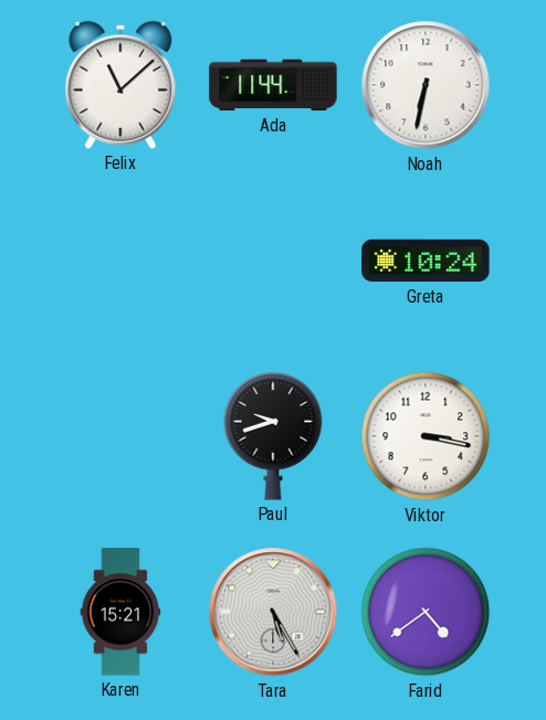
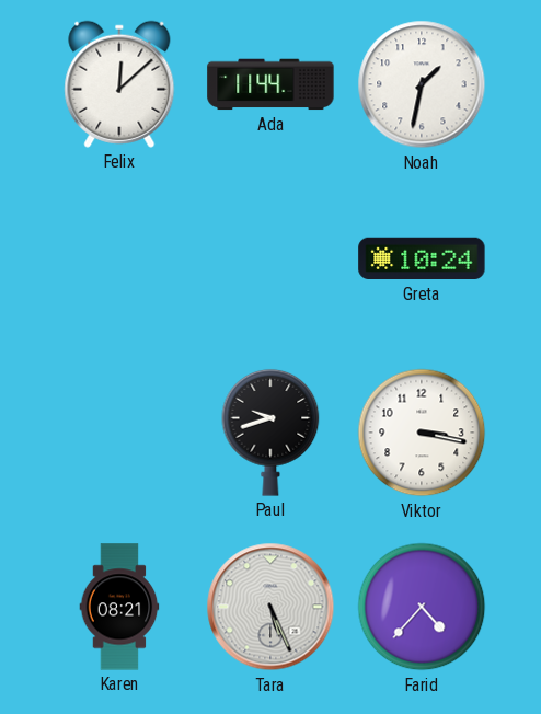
Felix: 11:08 -> 12:08
Noah: 6:32 -> 1:32
Karen: 15:21 -> 08:21
Tara: 5:25 -> 5:26
Farid: 4:39 -> 4:37
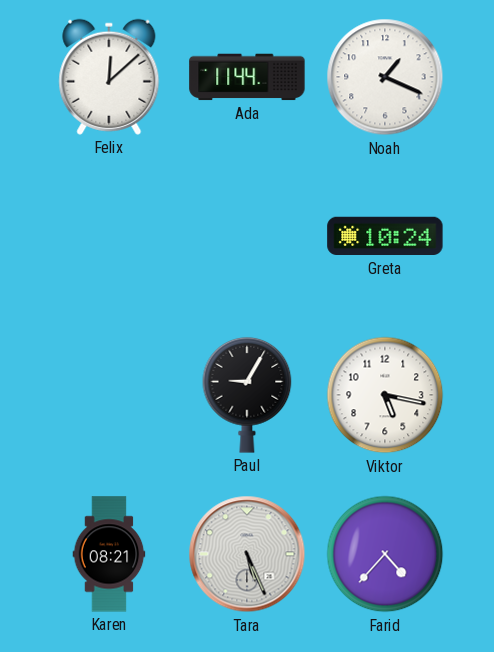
Noah: 1:32 -> 1:19
Paul: 9:42 -> 9:05
Viktor: 3:17 -> 5:17
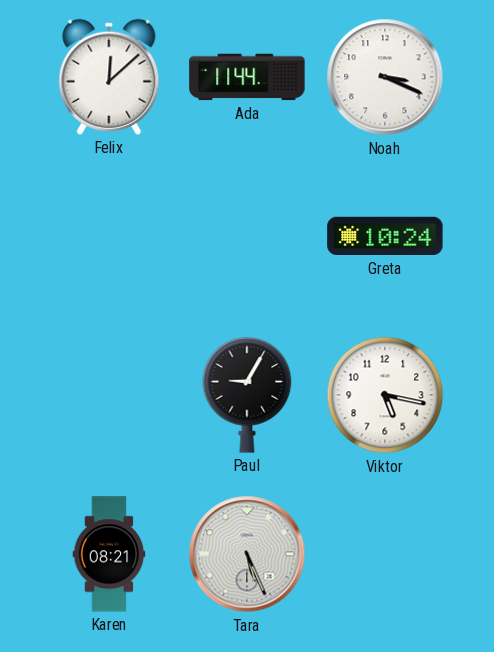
Noah: 1:19 -> 3:19
Farid: 4:37 -> none
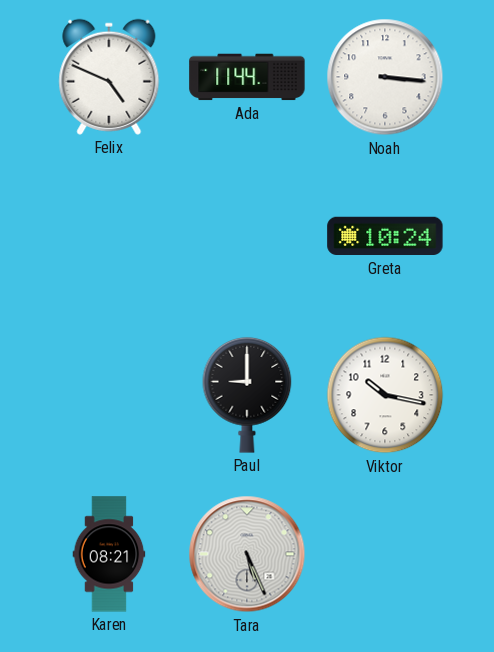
Felix: 12:08 -> 4:49
Noah: 3:19 -> 3:16
Paul: 9:05 -> 9:00
Viktor: 5:17 -> 10:17
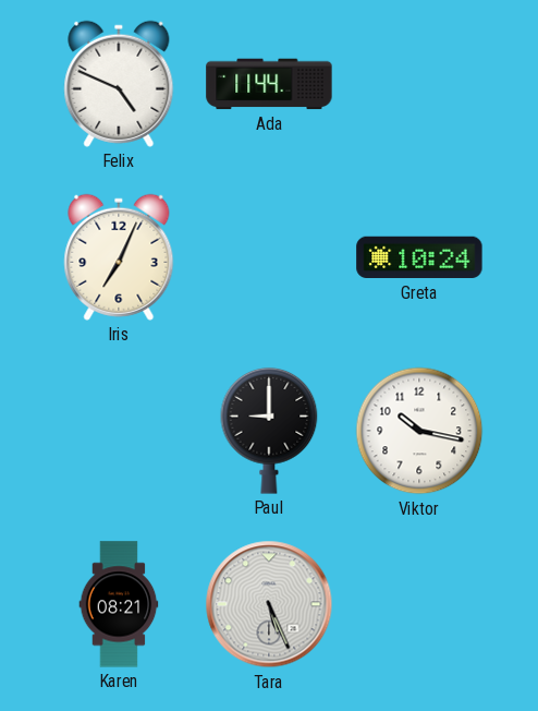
Noah: 3:16 -> none
Iris: none -> 7:04
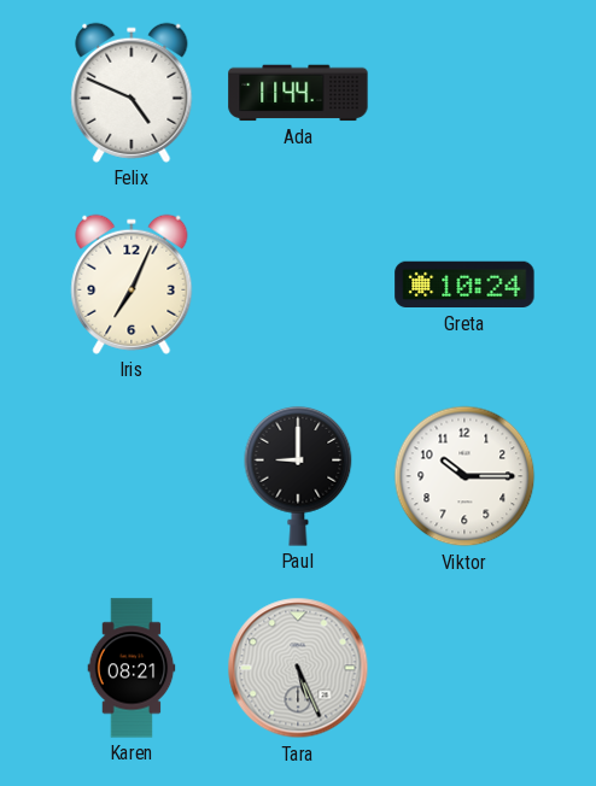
Viktor: 10:17 -> 10:15
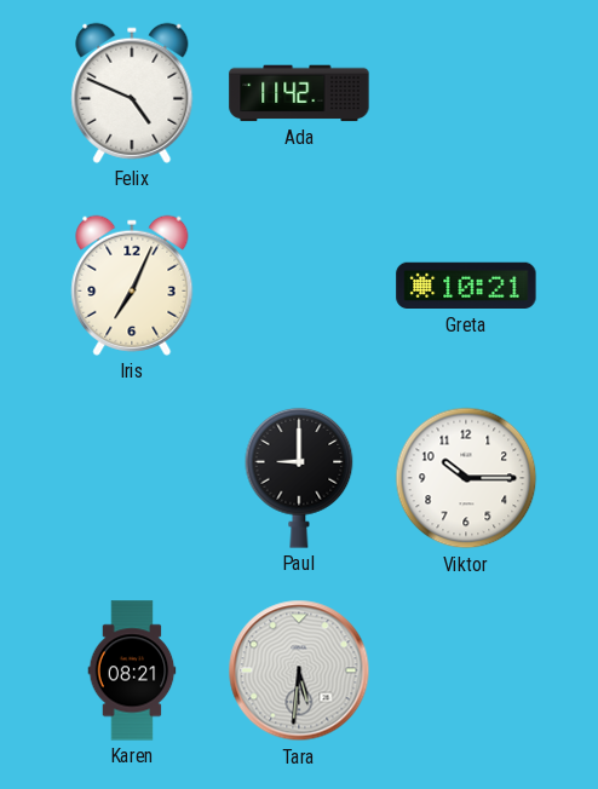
Ada: 11:44 -> 11:42
Greta: 10:24 -> 10:21
Tara: 5:26 -> 5:31
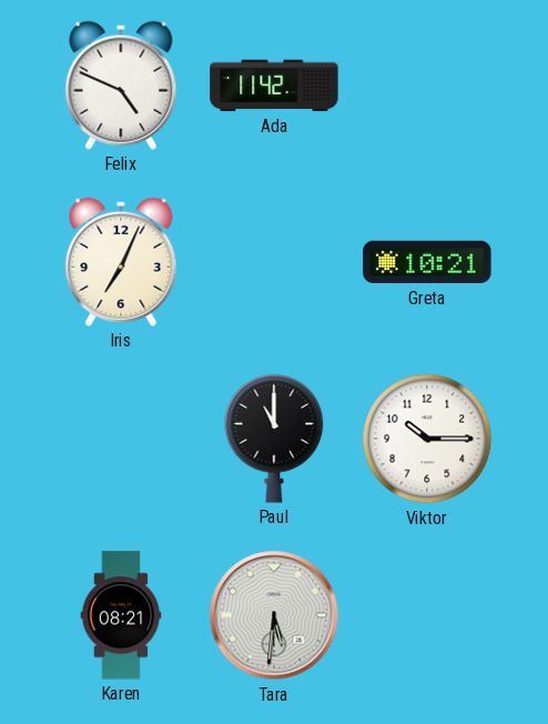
Paul: 9:00 -> 11:00
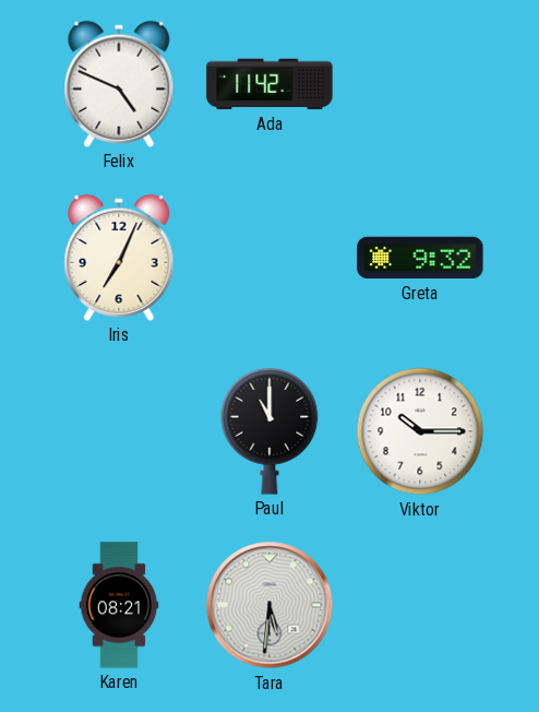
Greta: 10:21 -> 9:32
